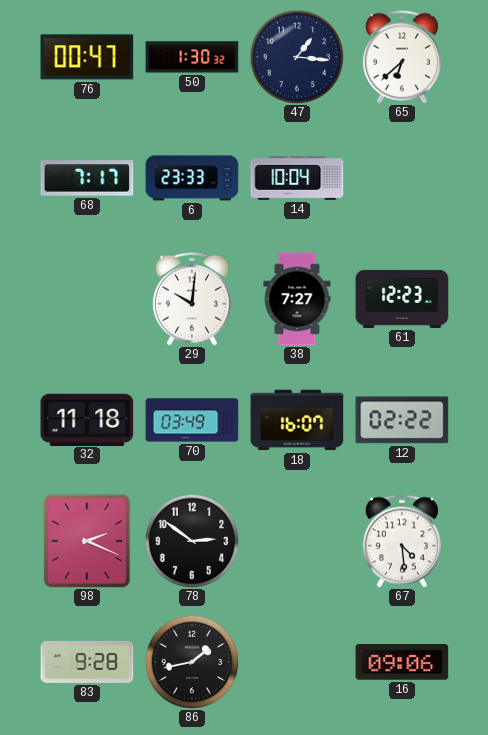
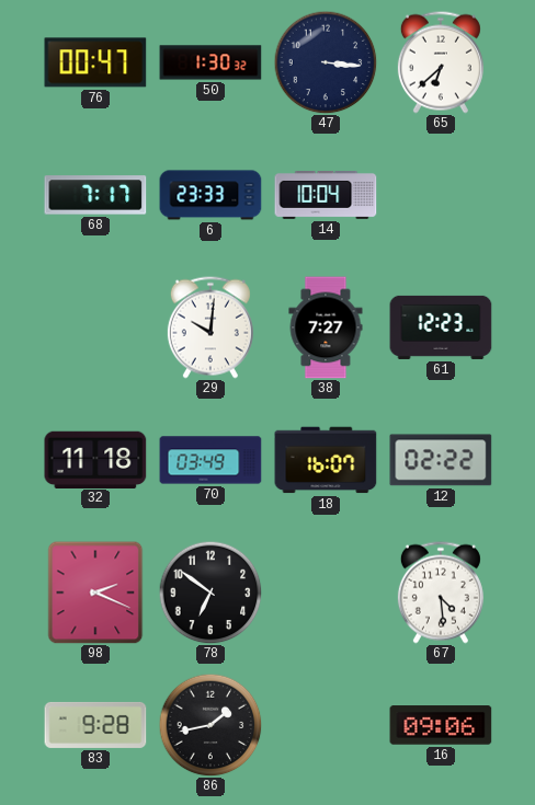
47: 1:16 -> 3:16
78: 2:51 -> 6:51
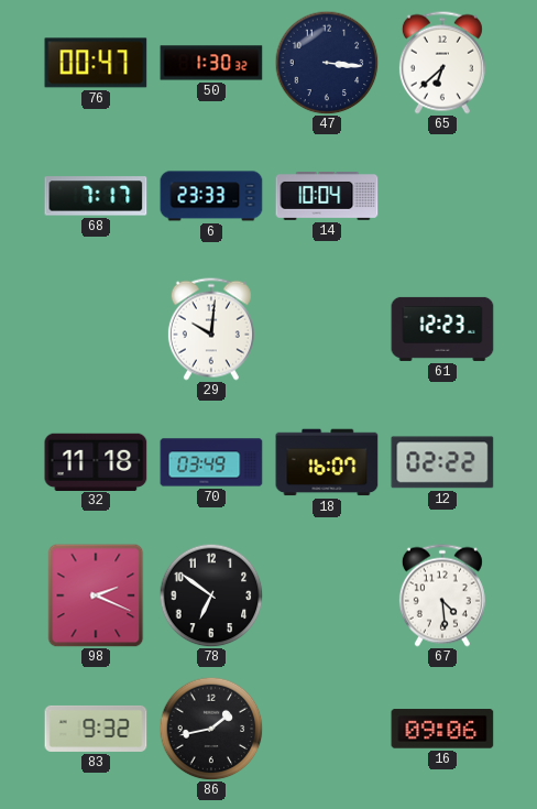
38: 7:27 -> none
83: 9:28 -> 9:32
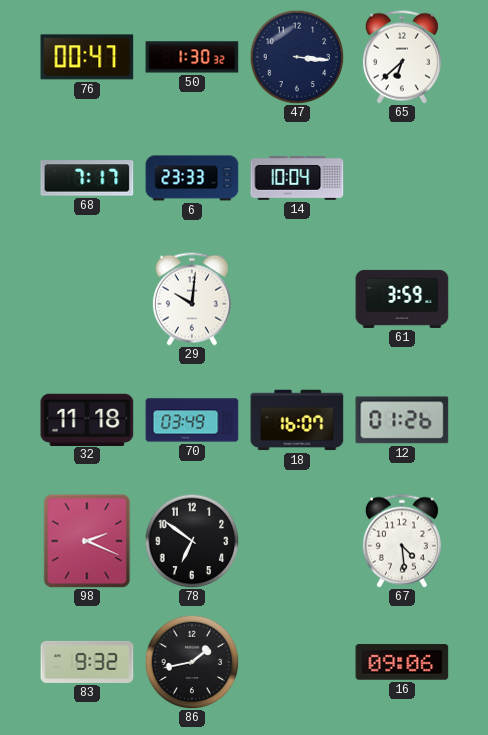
61: 12:23 -> 3:59
12: 02:22 -> 01:26
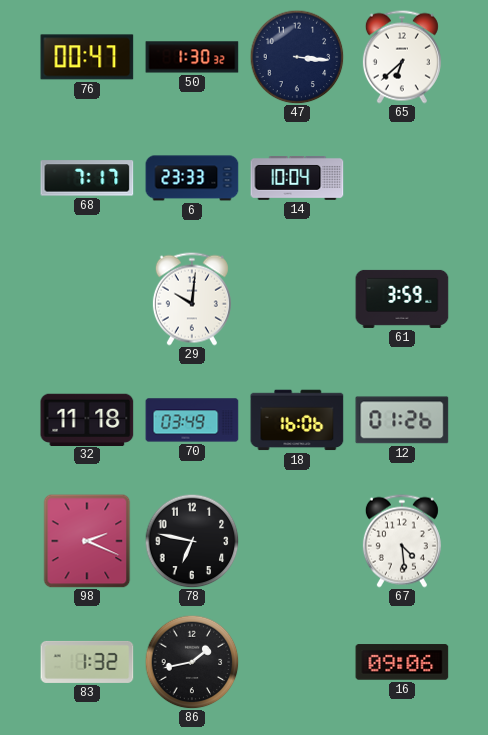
18: 16:07 -> 16:06
78: 6:51 -> 6:47
83: 9:32 -> 1:32
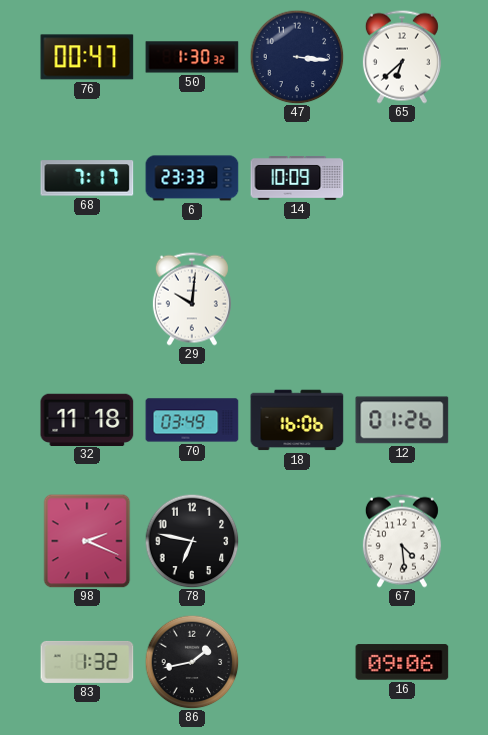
14: 10:04 -> 10:09
61: 3:59 -> none
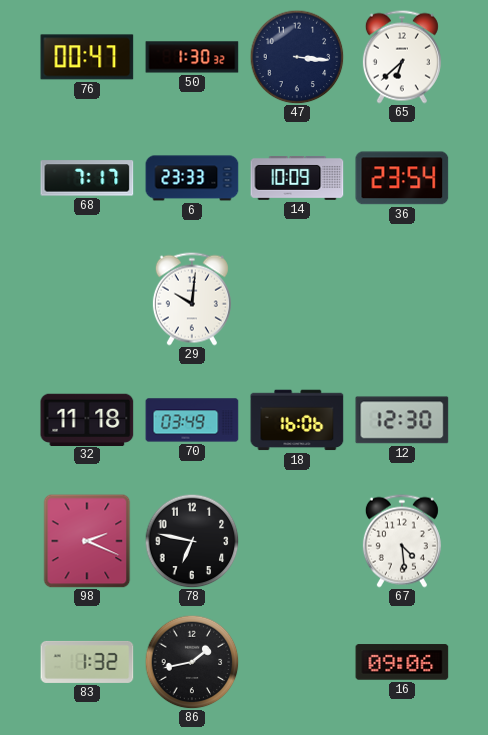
36: none -> 23:54
12: 01:26 -> 12:30
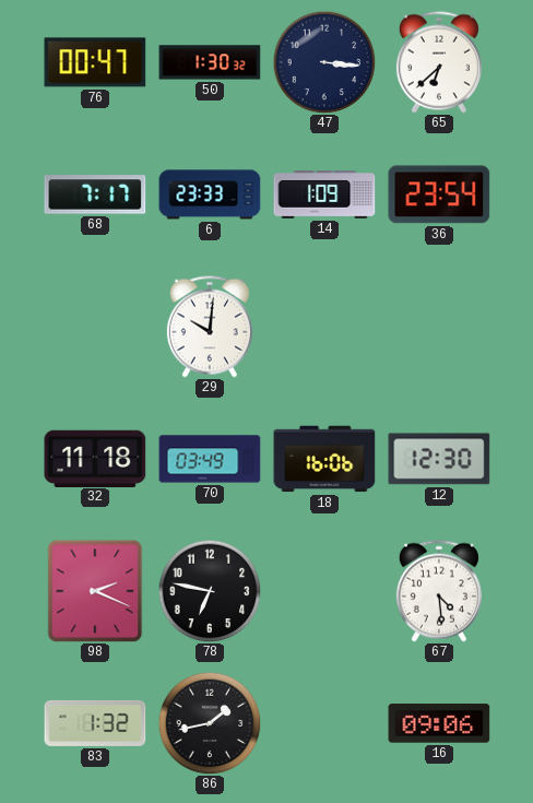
14: 10:09 -> 1:09
